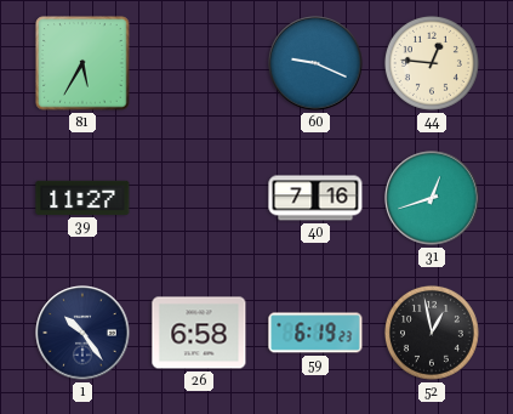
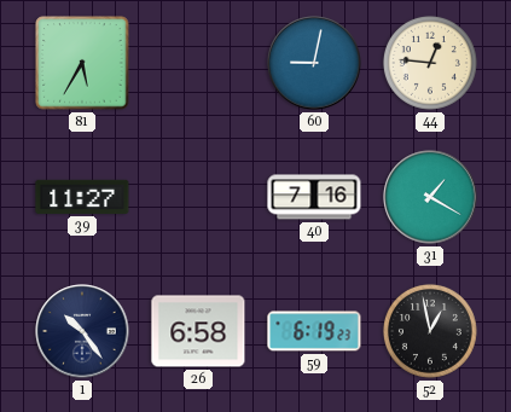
60: 9:19 -> 9:02
31: 12:42 -> 1:20
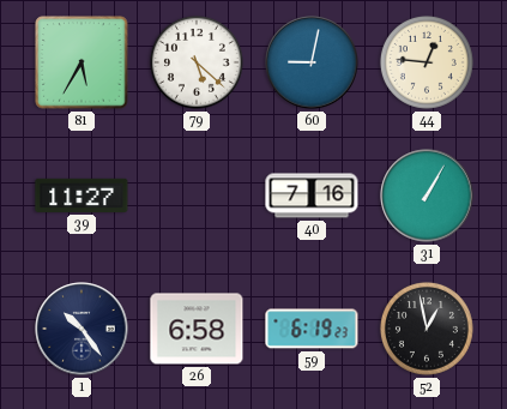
79: none -> 5:22
31: 1:20 -> 1:05
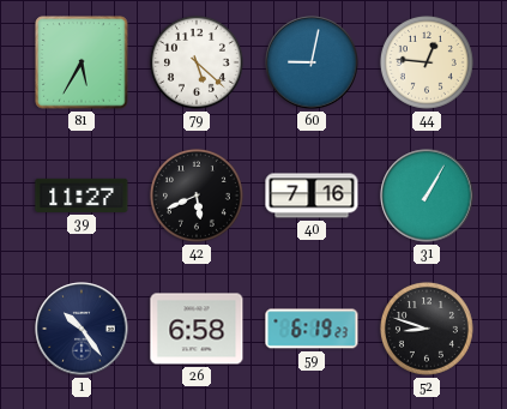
42: none -> 5:41
52: 12:58 -> 8:48
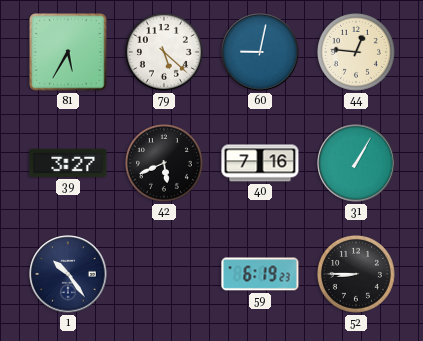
39: 11:27 -> 3:27
26: 6:58 -> none
52: 8:48 -> 8:45
